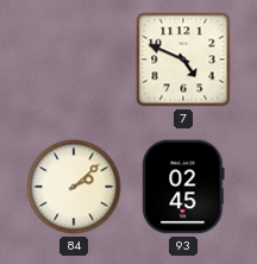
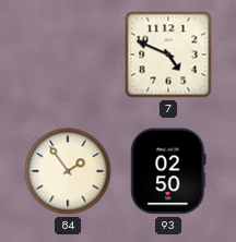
84: 2:08 -> 1:54
93: 02:45 -> 02:50
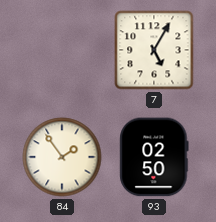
7: 4:49 -> 5:05
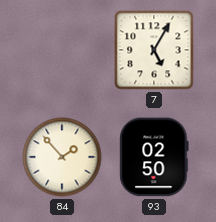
84: 1:54 -> 1:53
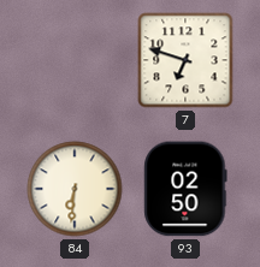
7: 5:05 -> 6:48
84: 1:53 -> 6:31
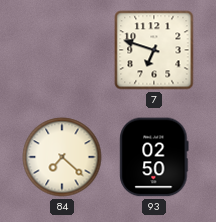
84: 6:31 -> 7:22
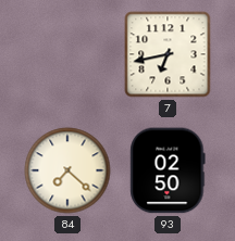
7: 6:48 -> 6:43
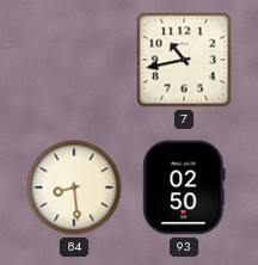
7: 6:43 -> 10:43
84: 7:22 -> 8:29
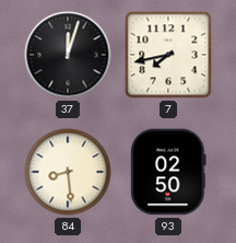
37: none -> 12:03
7: 10:43 -> 7:43
